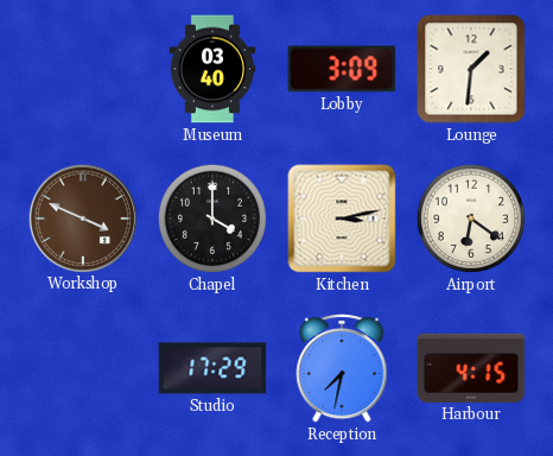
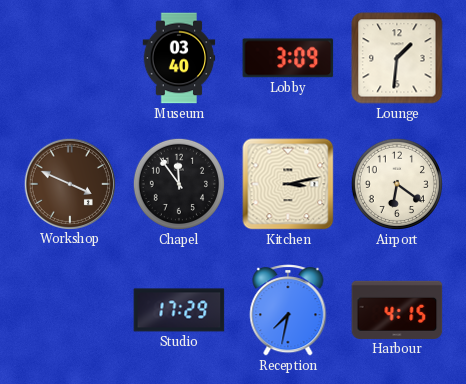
Chapel: 4:00 -> 11:54
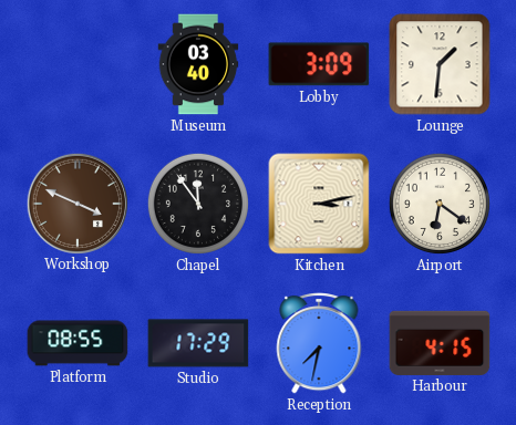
Platform: none -> 08:55
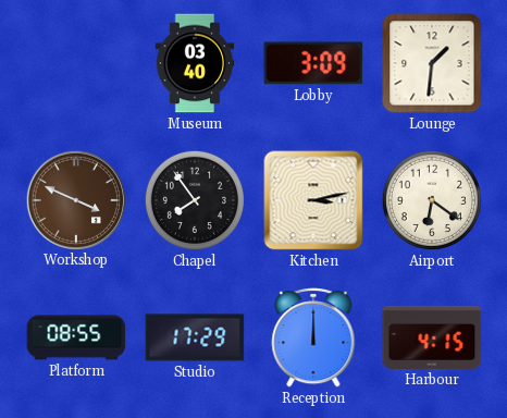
Chapel: 11:54 -> 7:54
Reception: 7:32 -> 12:00
